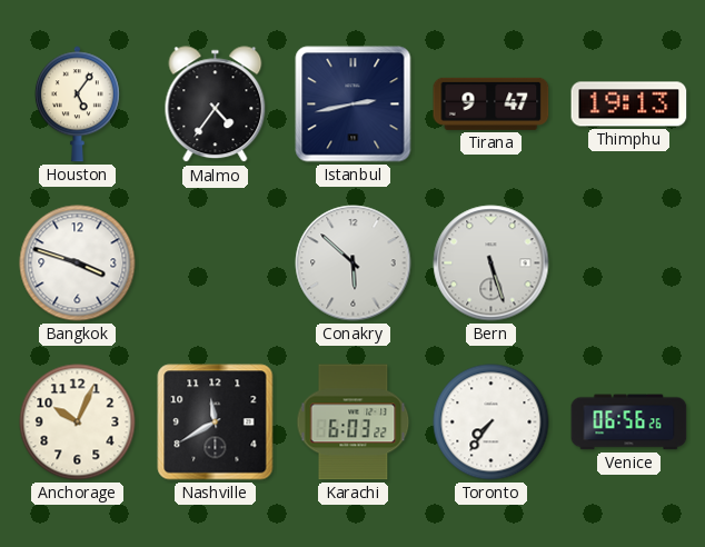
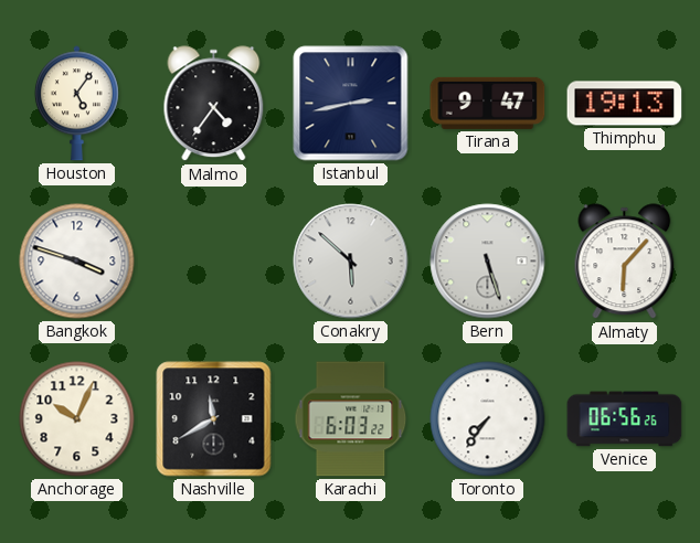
Almaty: none -> 6:07
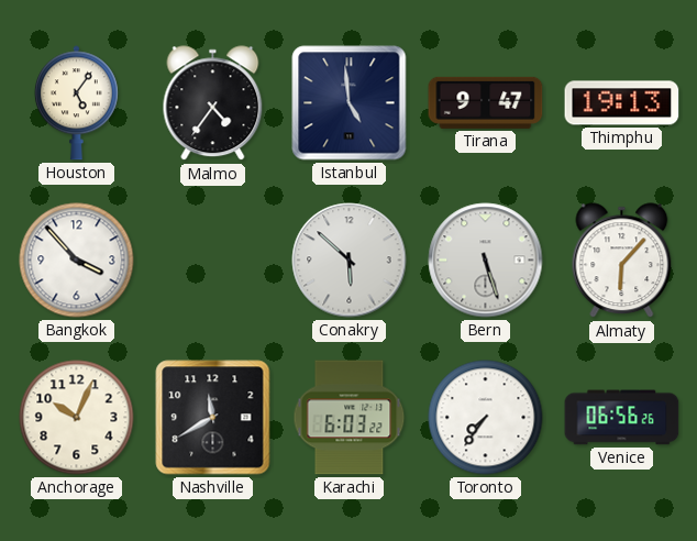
Istanbul: 2:43 -> 4:59
Bangkok: 3:48 -> 3:53
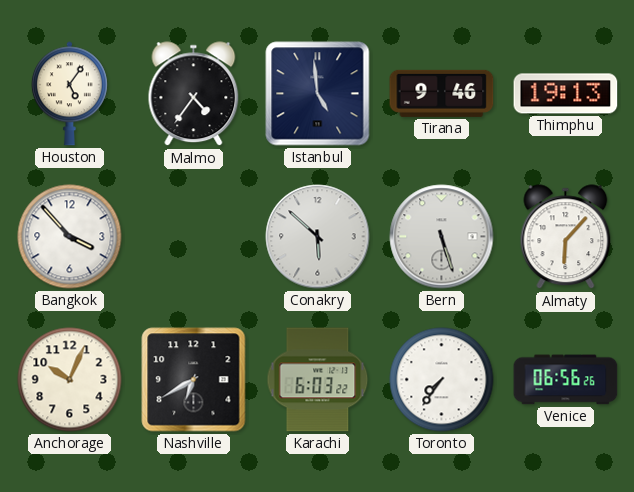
Tirana: 9:47 -> 9:46
Nashville: 11:40 -> 6:40
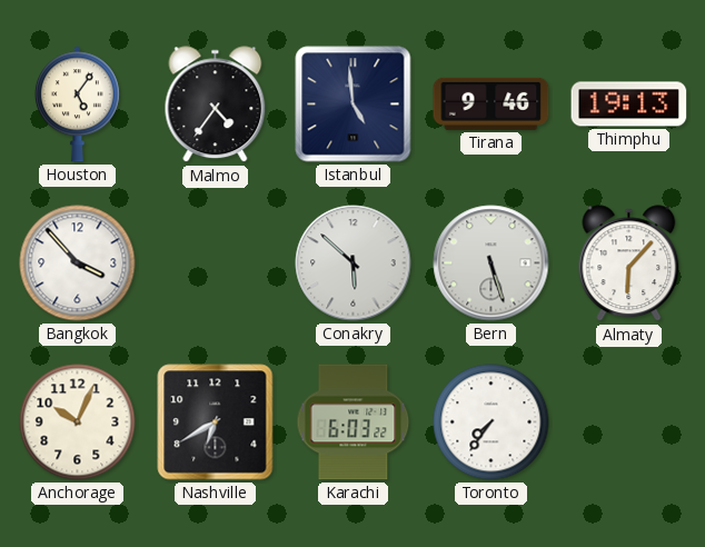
Venice: 06:56 -> none
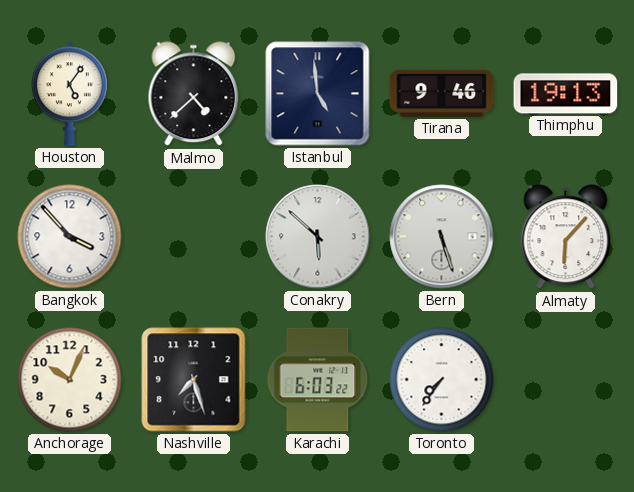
Malmo: 4:36 -> 4:38
Nashville: 6:40 -> 7:27
